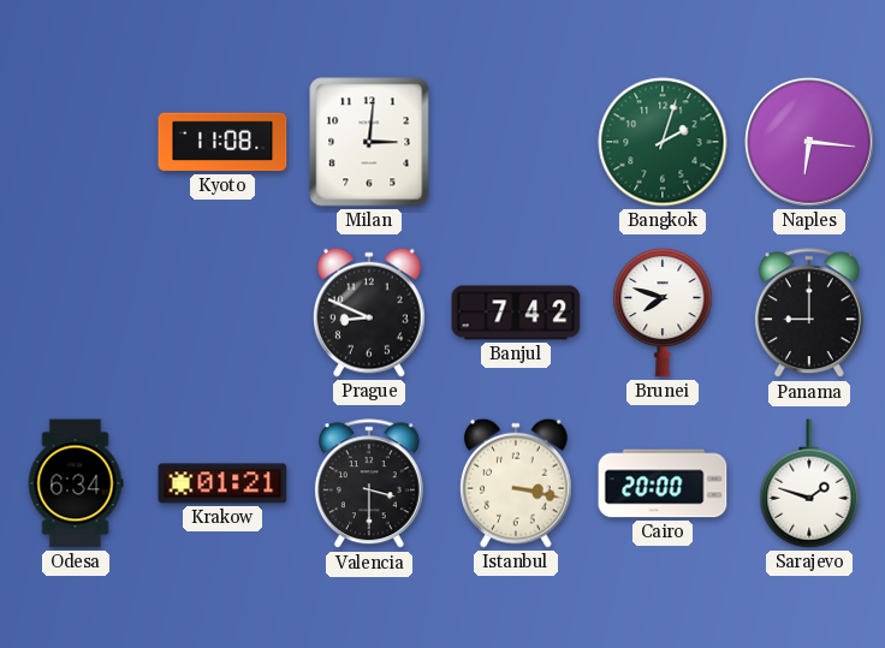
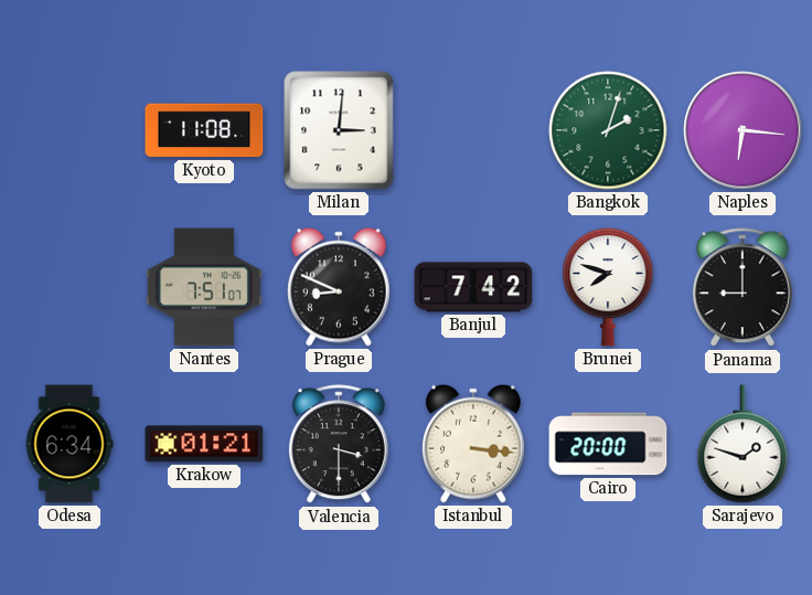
Nantes: none -> 7:51
Istanbul: 3:17 -> 3:16
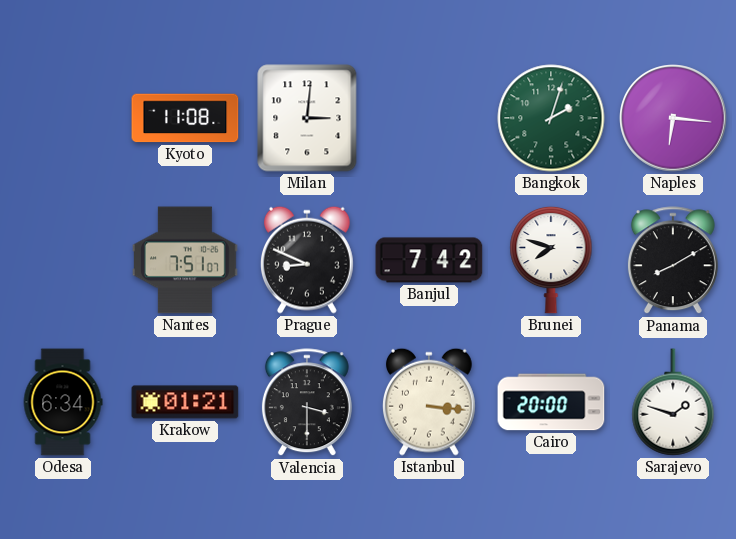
Panama: 9:00 -> 8:10
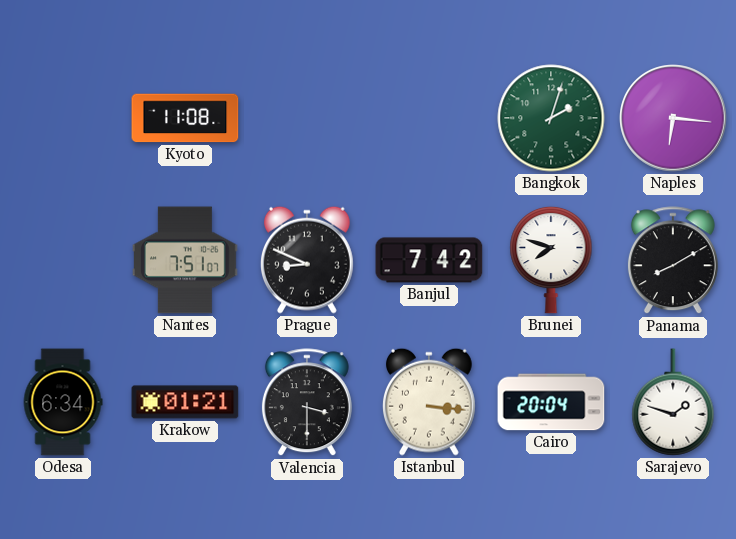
Milan: 3:01 -> none
Cairo: 20:00 -> 20:04
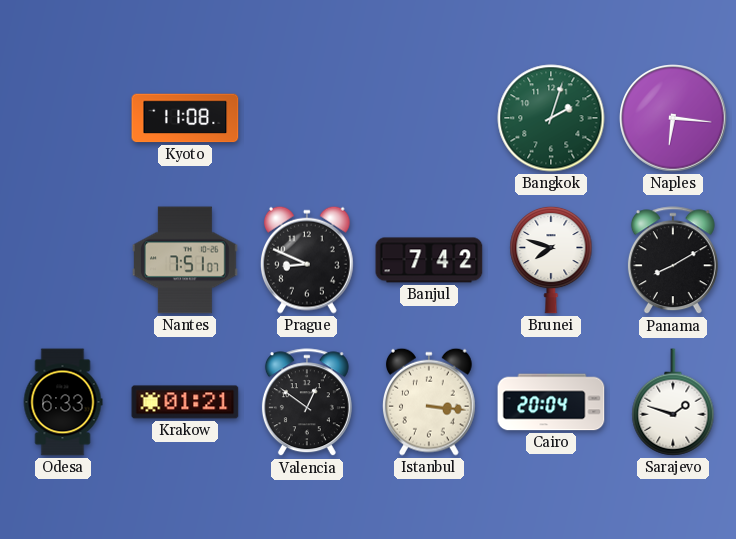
Odesa: 6:34 -> 6:33
Valencia: 3:30 -> 12:51
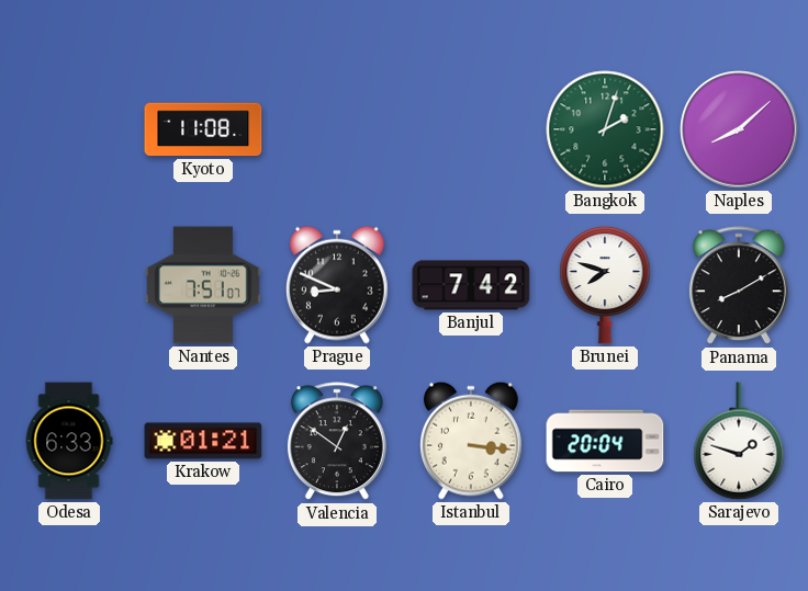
Naples: 6:16 -> 8:08
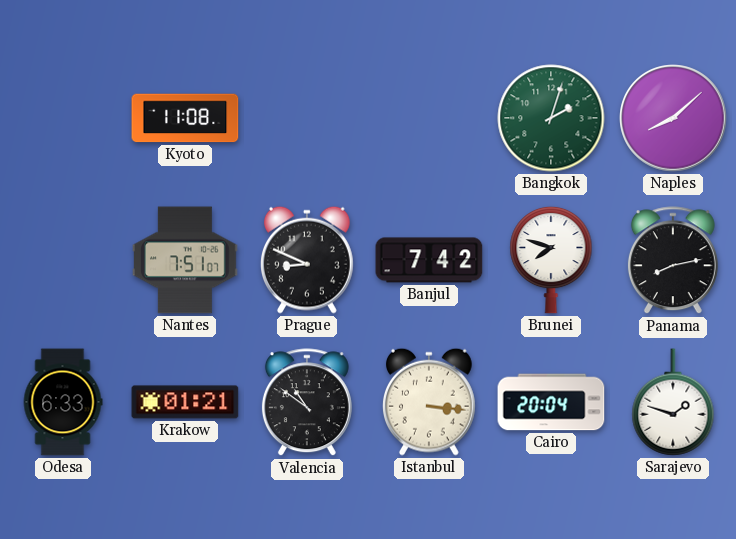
Panama: 8:10 -> 8:13
Valencia: 12:51 -> 10:51
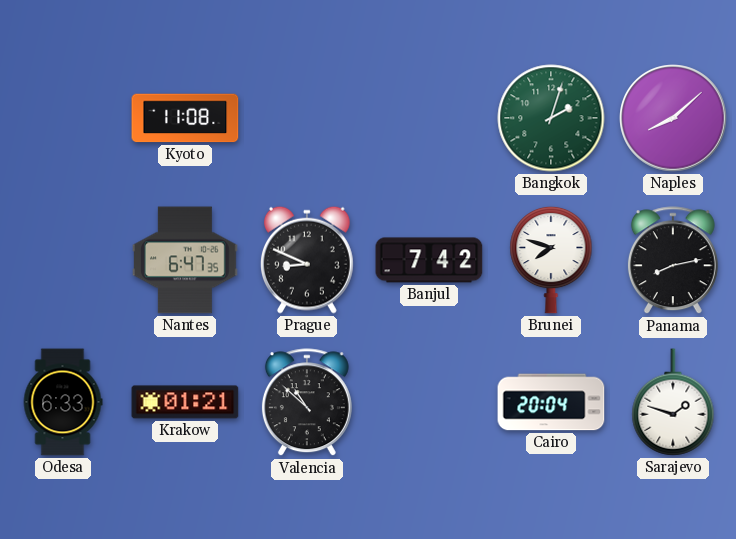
Nantes: 7:51 -> 6:47
Valencia: 10:51 -> 10:52
Istanbul: 3:16 -> none
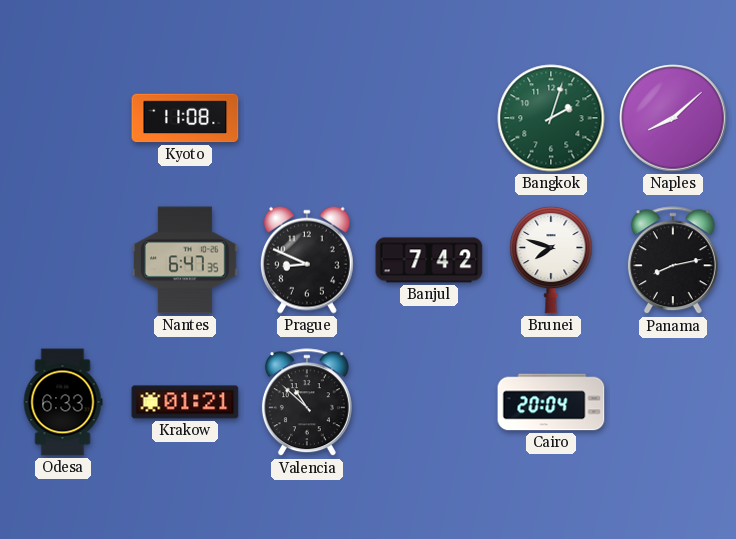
Sarajevo: 1:48 -> none
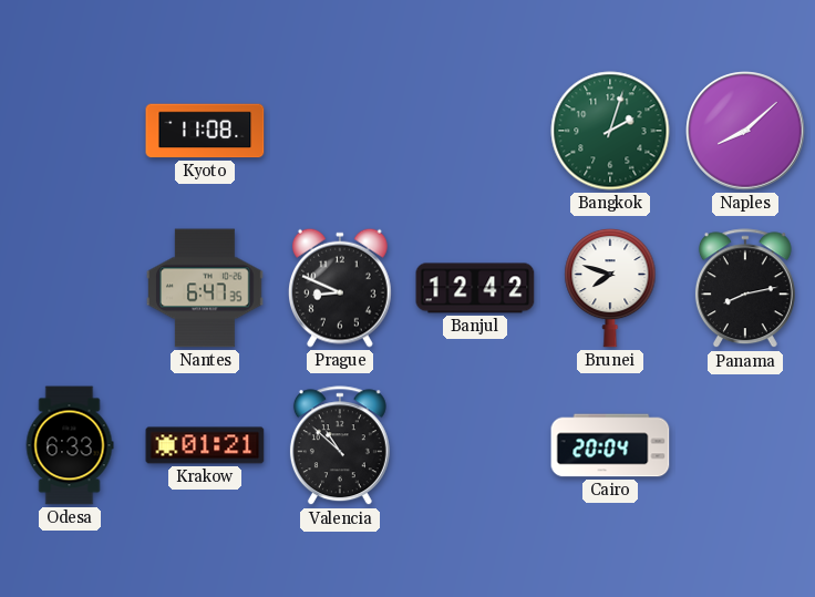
Banjul: 7:42 -> 12:42
